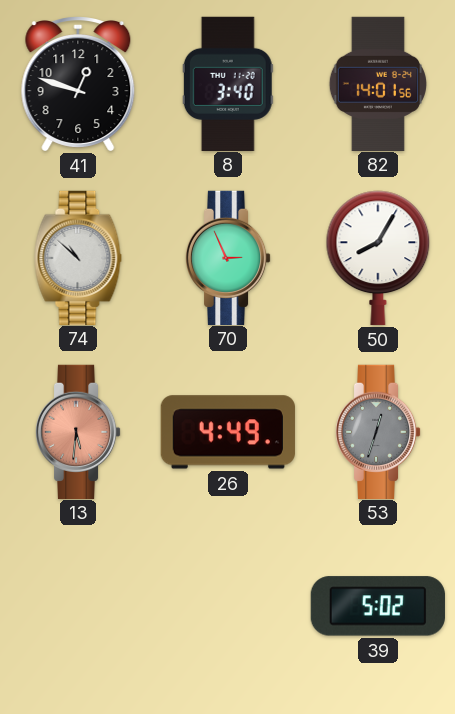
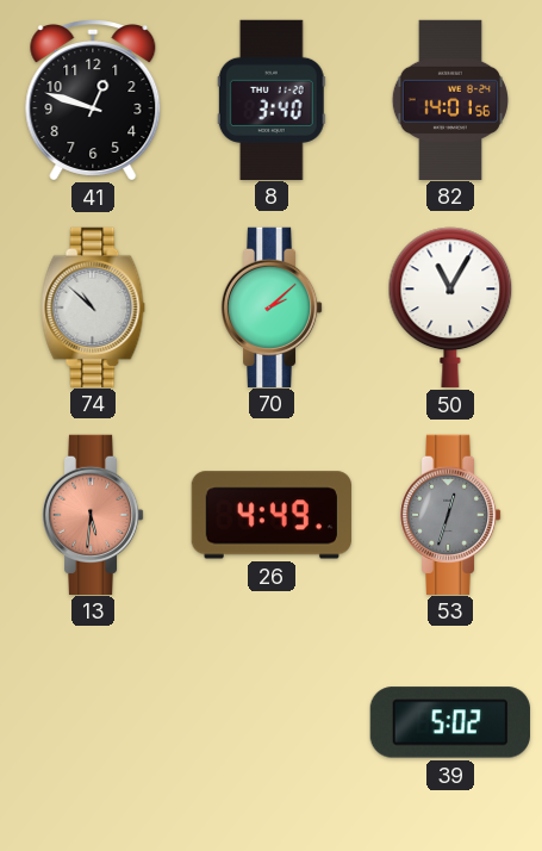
70: 2:56 -> 2:08
50: 8:05 -> 11:05
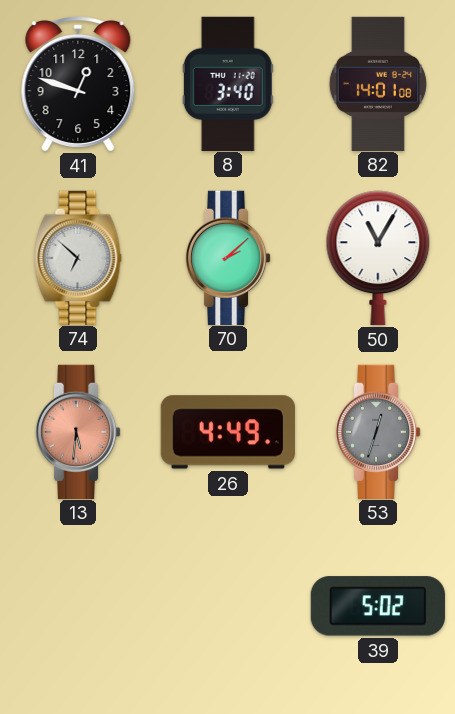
82: 14:01:56 -> 14:01:08
74: 10:52 -> 6:52
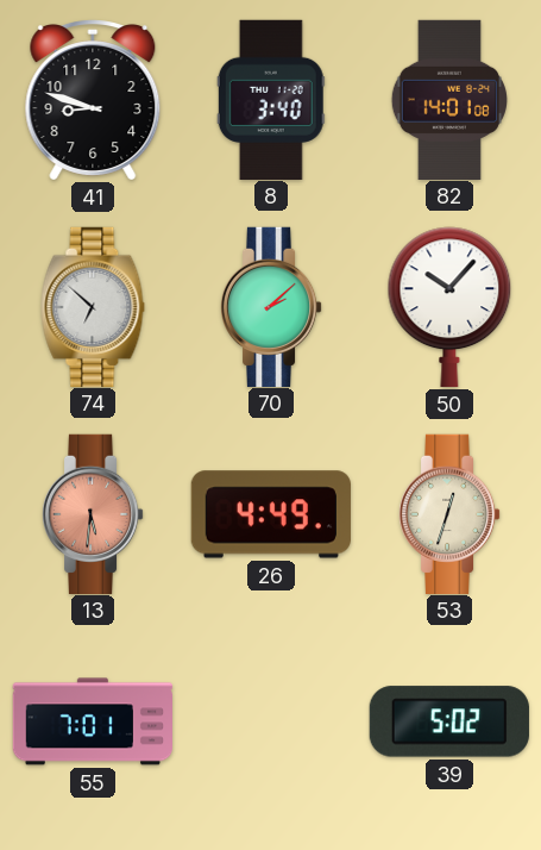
41: 12:48 -> 8:48
50: 11:05 -> 10:07
53 dial: grey -> cream
55: none -> 7:01
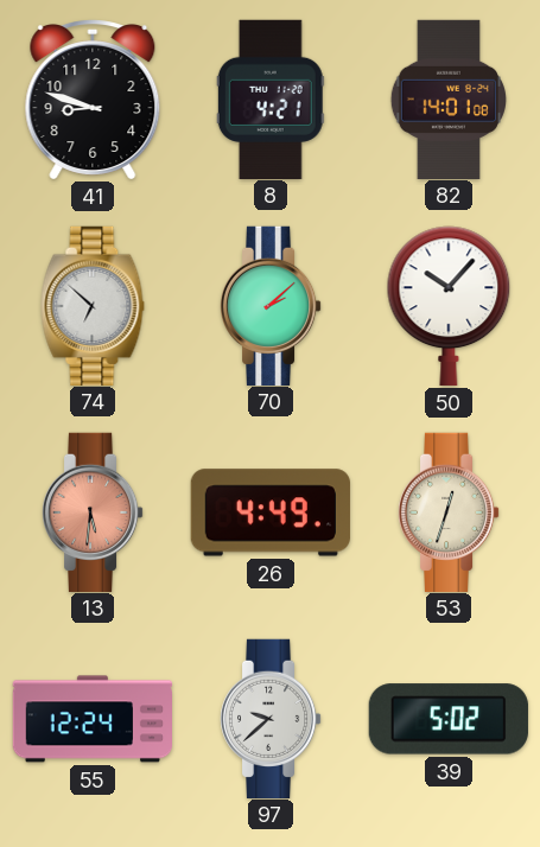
8: 3:40 -> 4:21
55: 7:01 -> 12:24
97: none -> 9:38
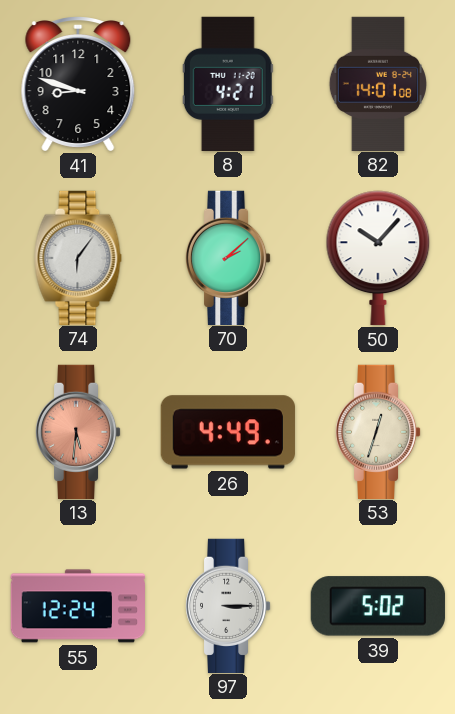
74: 6:52 -> 6:06
97: 9:38 -> 3:15
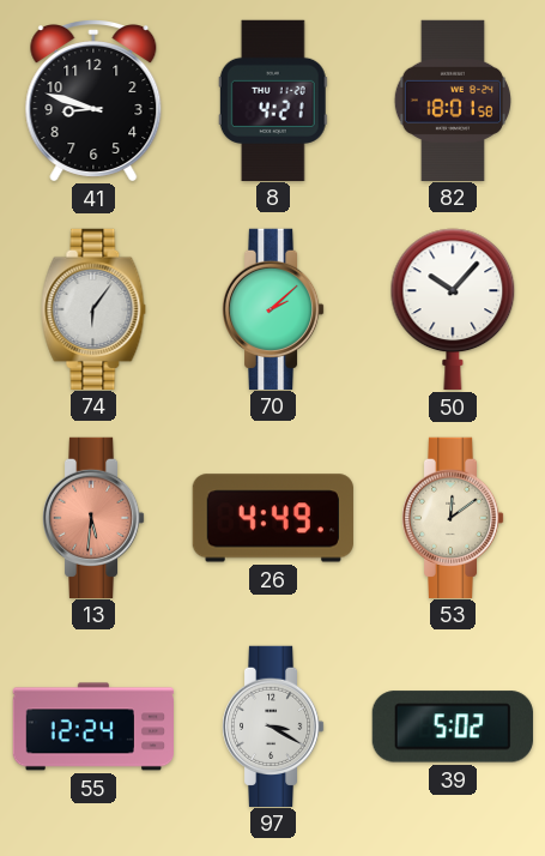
82: 14:01 -> 18:01
53: 12:33 -> 12:09
97: 3:15 -> 3:20
